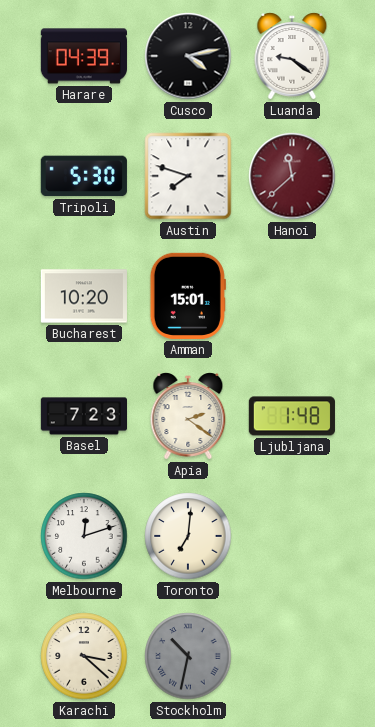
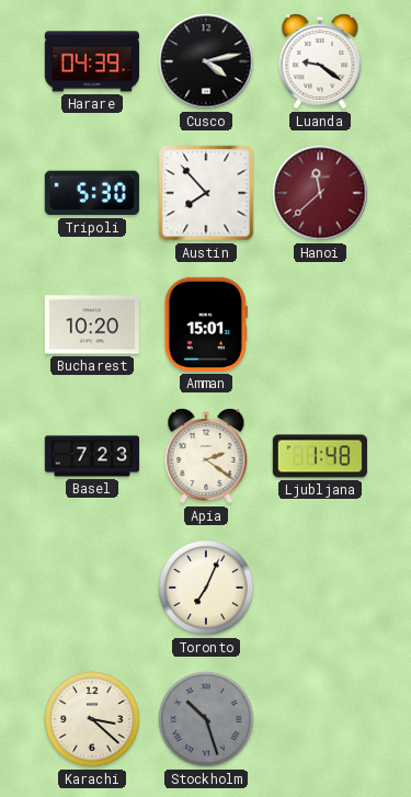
Austin: 7:48 -> 7:53
Melbourne: 12:12 -> none
Toronto: 7:01 -> 7:04
Stockholm: 10:32 -> 10:27
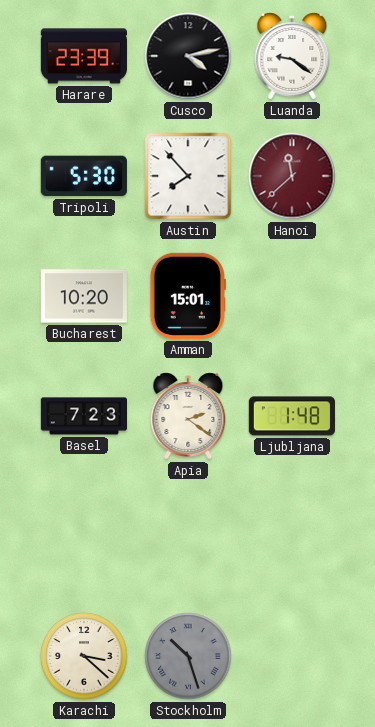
Harare: 04:39 -> 23:39
Toronto: 7:04 -> none
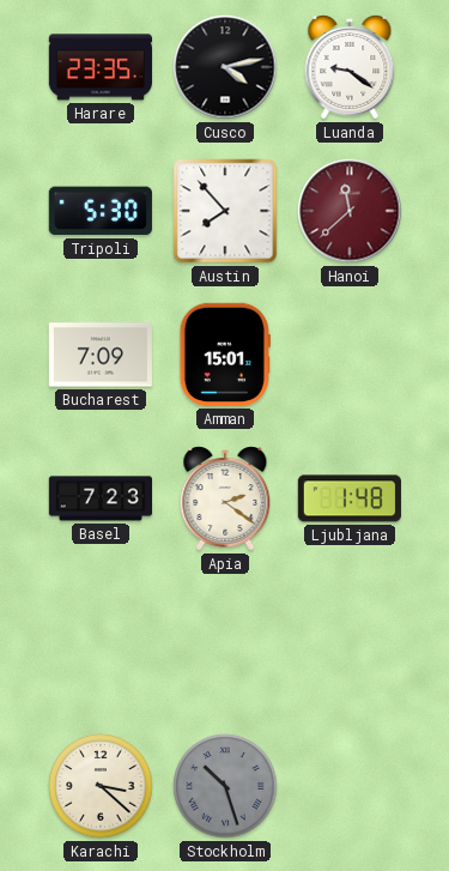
Harare: 23:39 -> 23:35
Bucharest: 10:20 -> 7:09
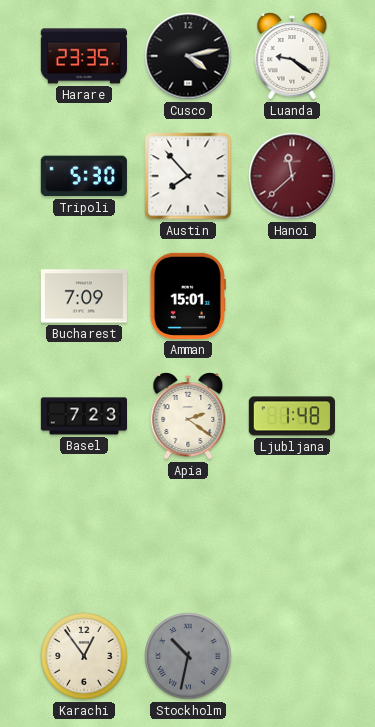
Karachi: 3:22 -> 12:54
Stockholm: 10:27 -> 10:32
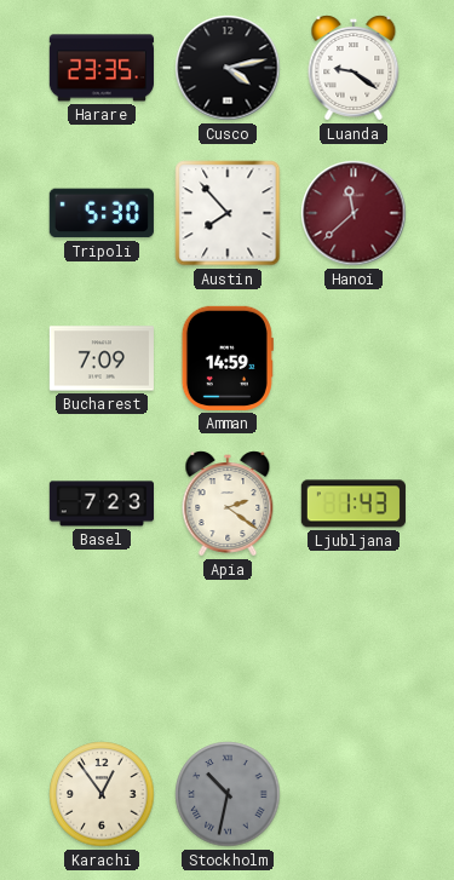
Amman: 15:01 -> 14:59
Ljubljana: 1:48 -> 1:43
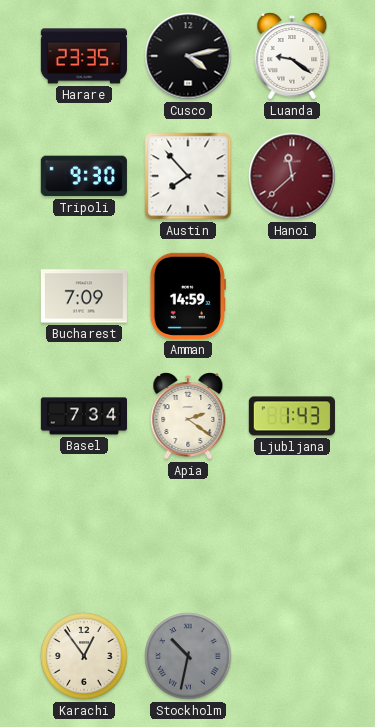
Tripoli: 5:30 -> 9:30
Basel: 7:23 -> 7:34
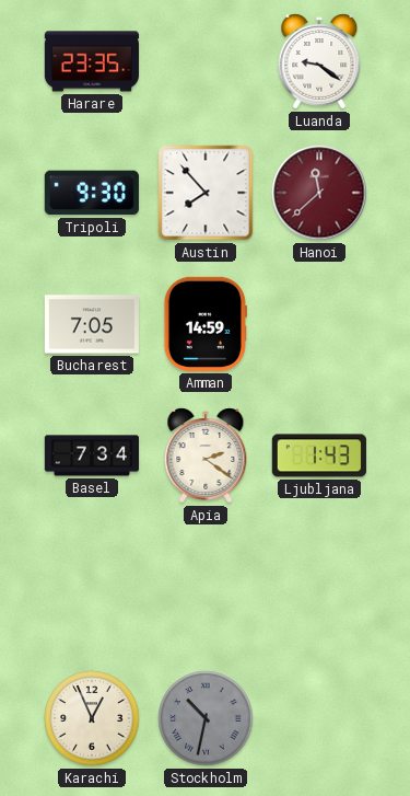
Cusco: 4:13 -> none
Bucharest: 7:09 -> 7:05
Karachi: 12:54 -> 12:56
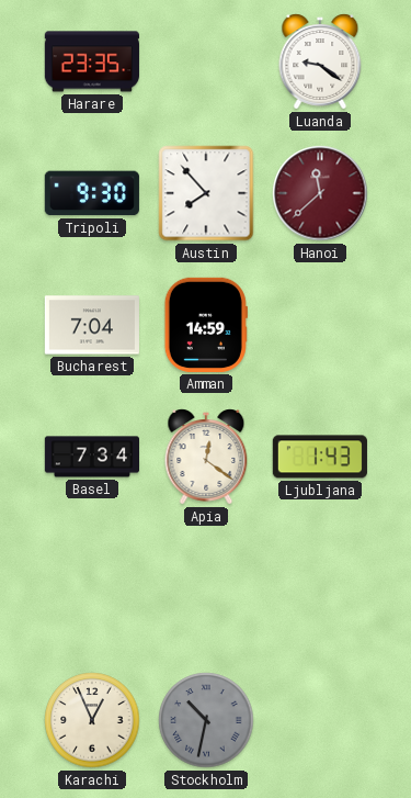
Bucharest: 7:05 -> 7:04
Apia: 2:21 -> 12:21
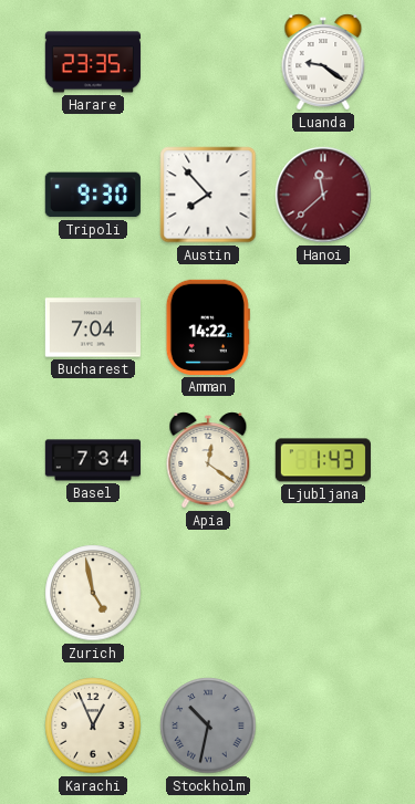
Amman: 14:59 -> 14:22
Zurich: none -> 4:58
